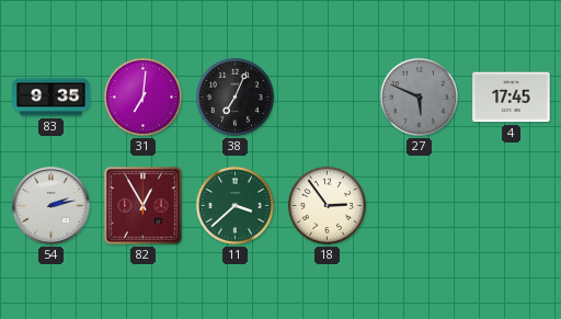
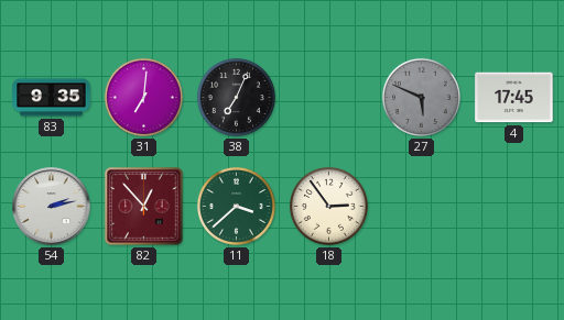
82: 12:55 -> 12:53
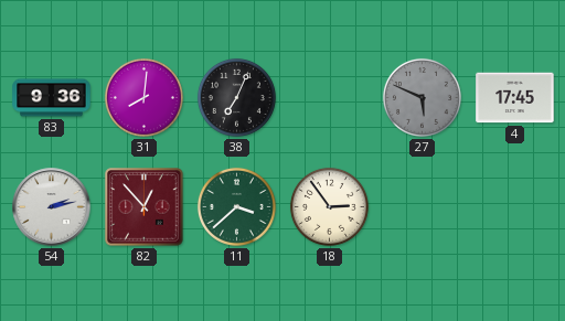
83: 9:35 -> 9:36
31: 7:01 -> 8:01
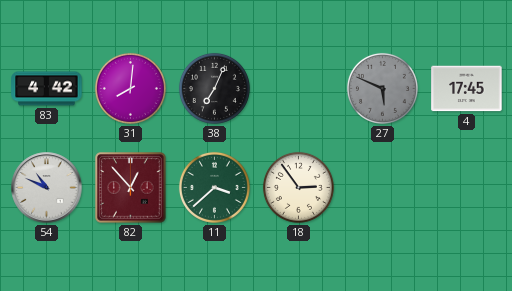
83: 9:36 -> 4:42
54: 2:13 -> 10:49
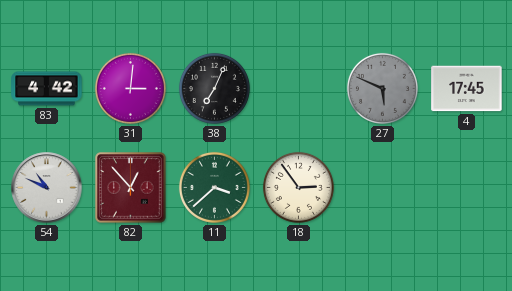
31: 8:01 -> 3:01
